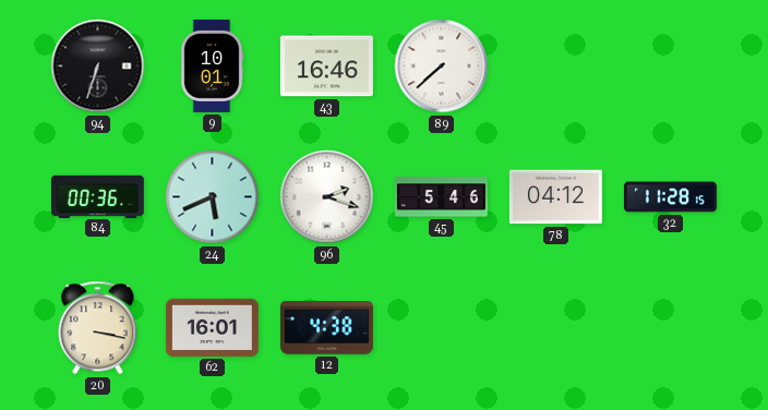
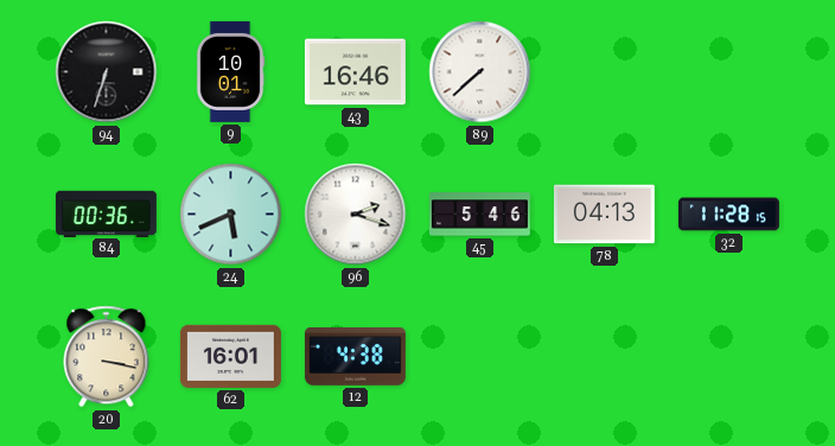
78: 04:12 -> 04:13
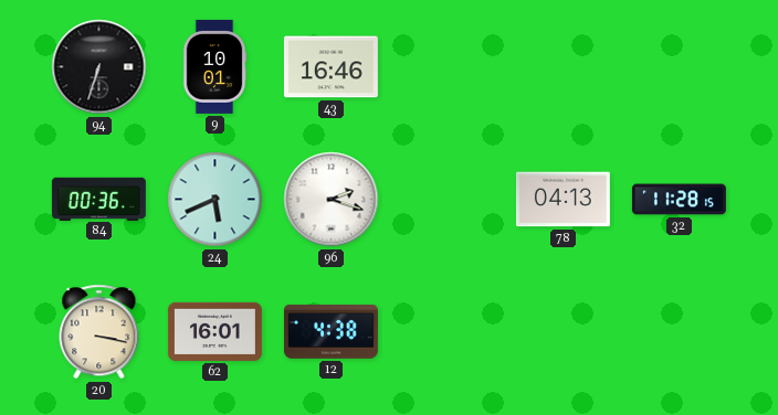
89: 7:38 -> none
45: 5:46 -> none
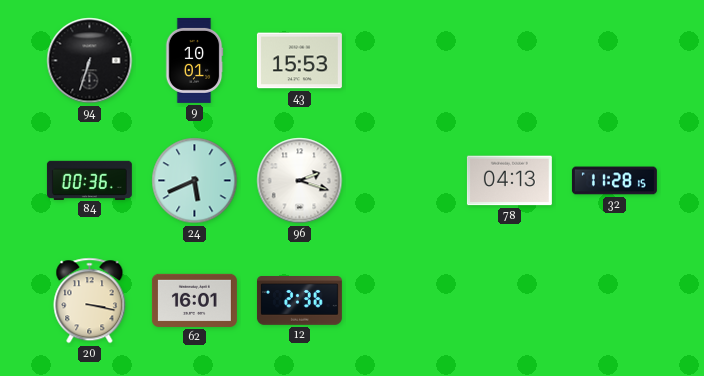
43: 16:46 -> 15:53
12: 4:38 -> 2:36
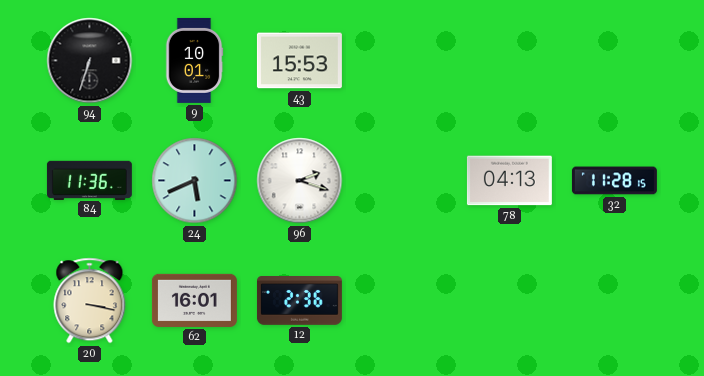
84: 00:36 -> 11:36
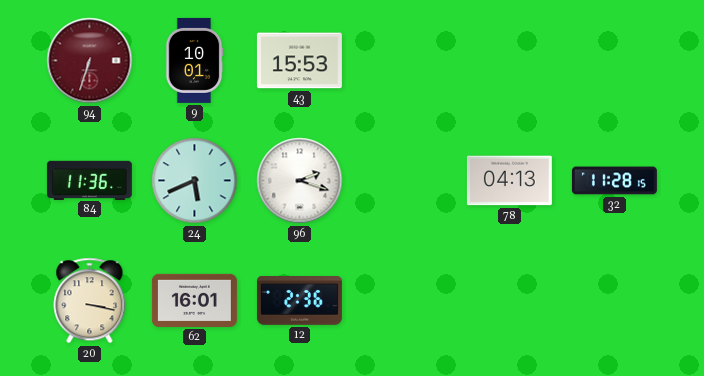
94 dial: black -> burgundy
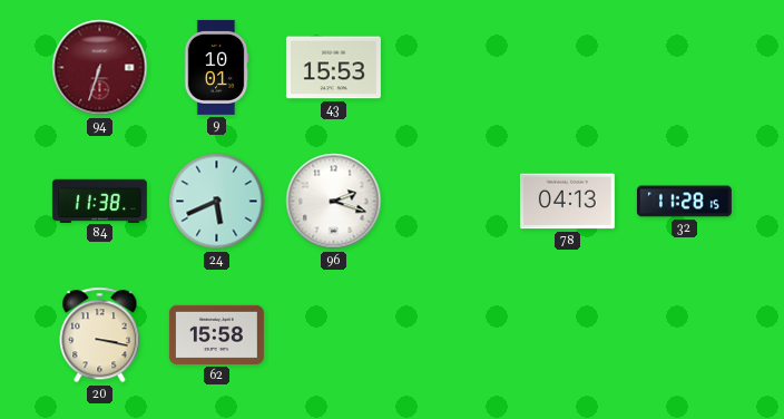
84: 11:36 -> 11:38
62: 16:01 -> 15:58
12: 2:36 -> none
